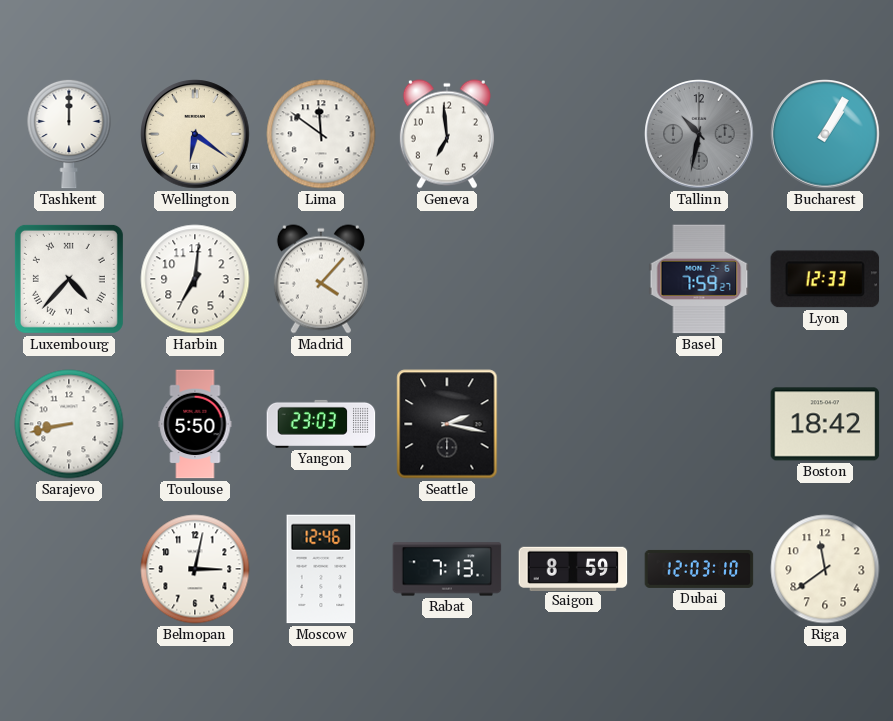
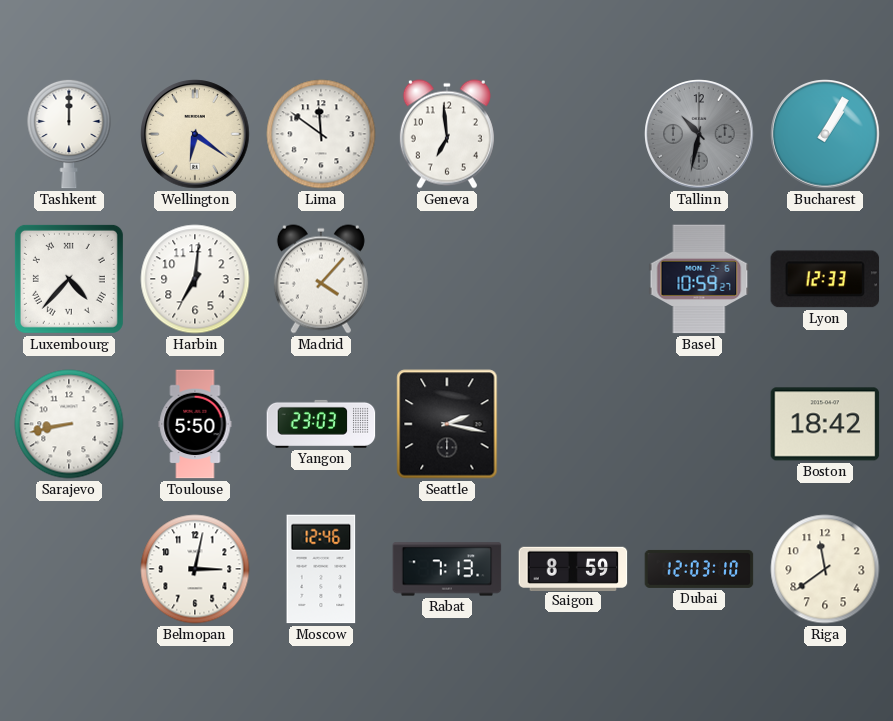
Basel: 7:59 -> 10:59
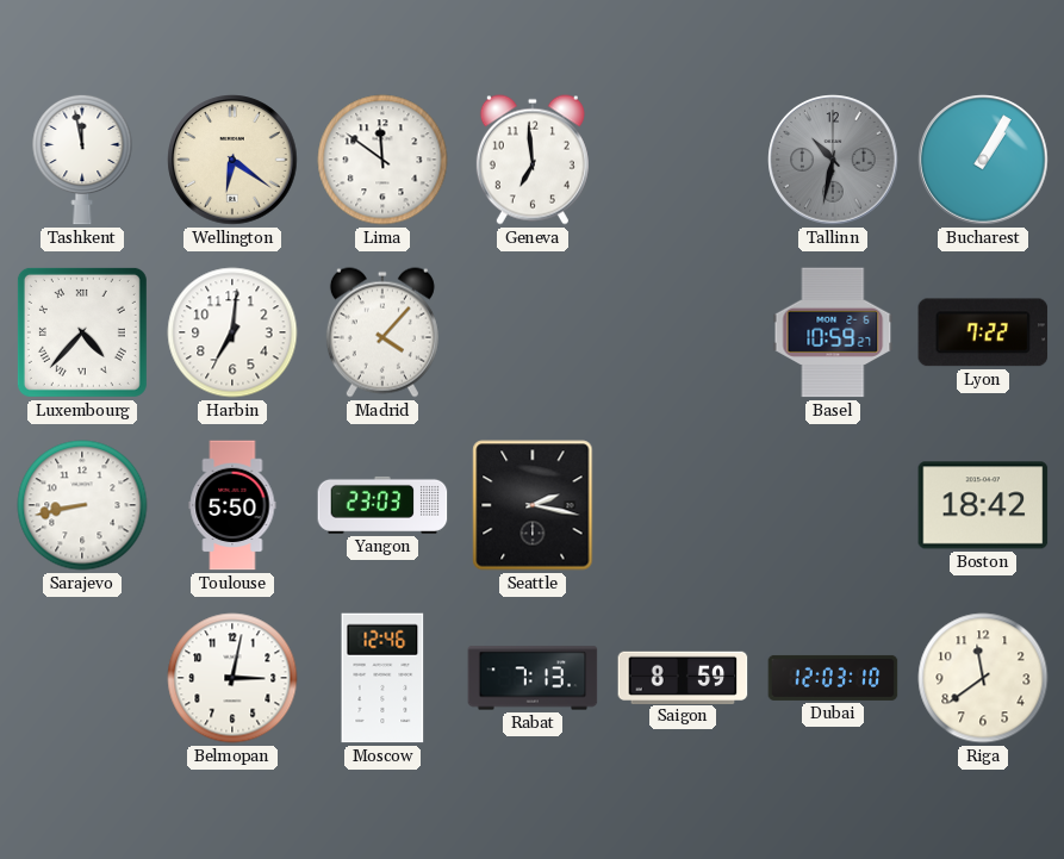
Tashkent: 12:00 -> 11:58
Lyon: 12:33 -> 7:22
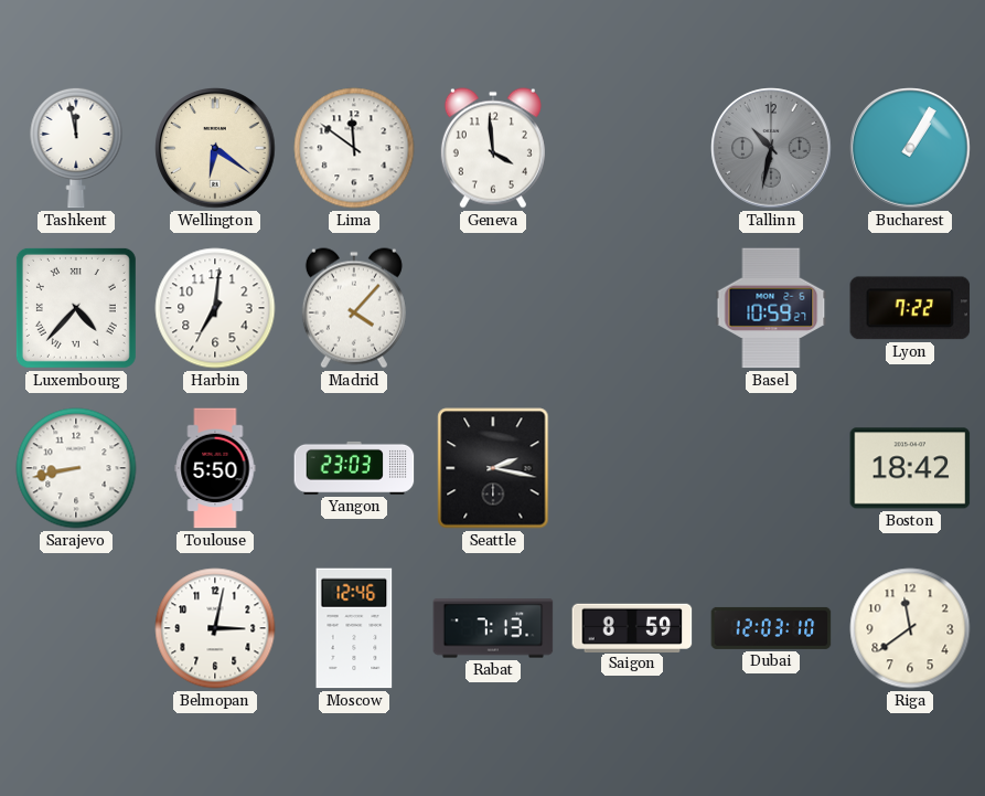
Geneva: 6:59 -> 3:59
